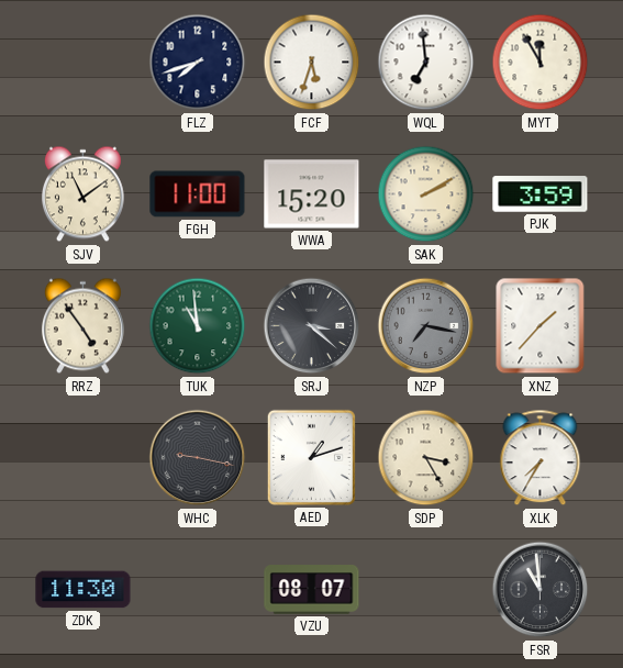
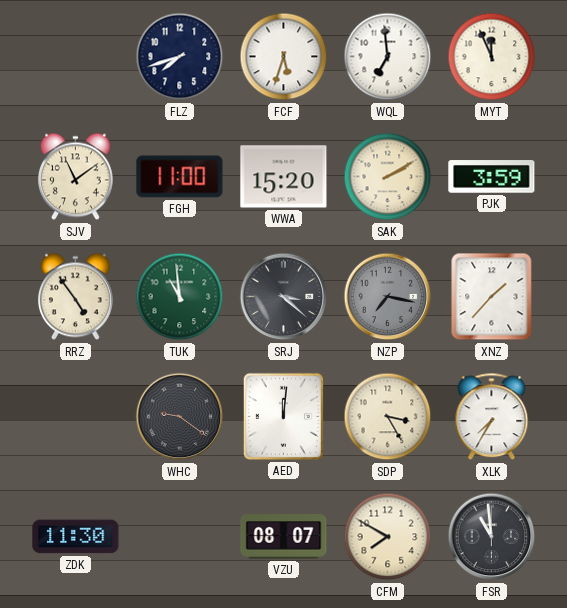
MYT: 11:55 -> 11:56
WHC: 9:17 -> 9:21
AED: 1:12 -> 12:01
CFM: none -> 7:50
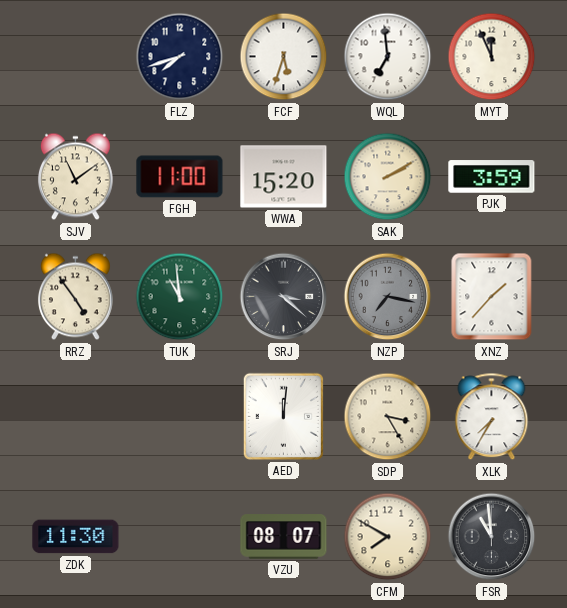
WHC: 9:21 -> none
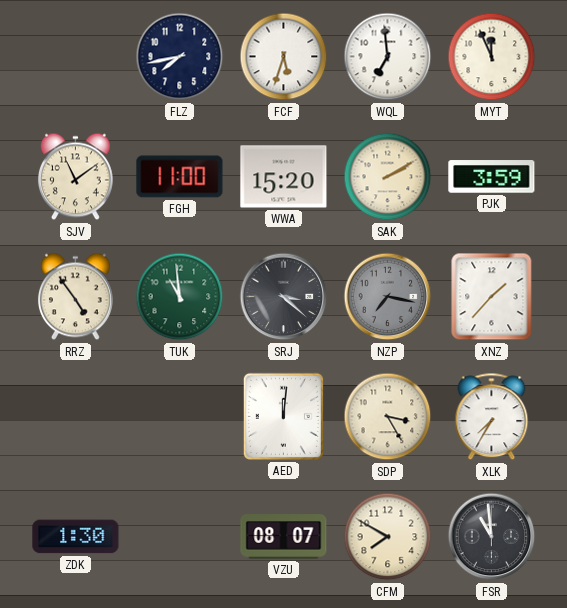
FLZ: 7:42 -> 7:43
ZDK: 11:30 -> 1:30
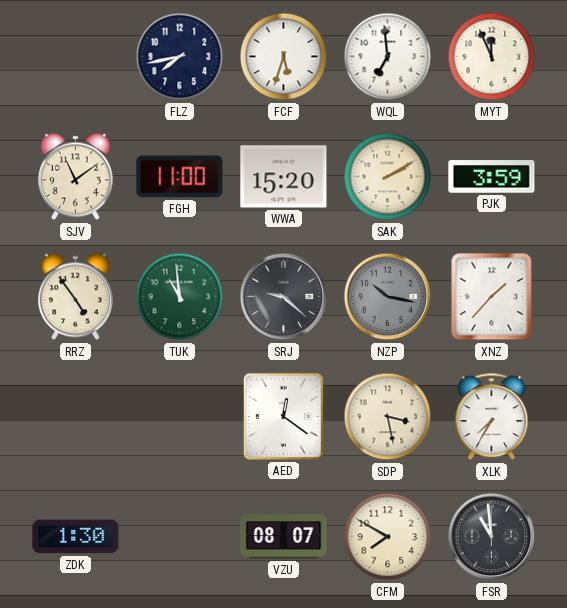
SRJ: 3:22 -> 9:22
NZP: 7:17 -> 10:17
AED: 12:01 -> 12:21
SDP: 3:25 -> 3:28
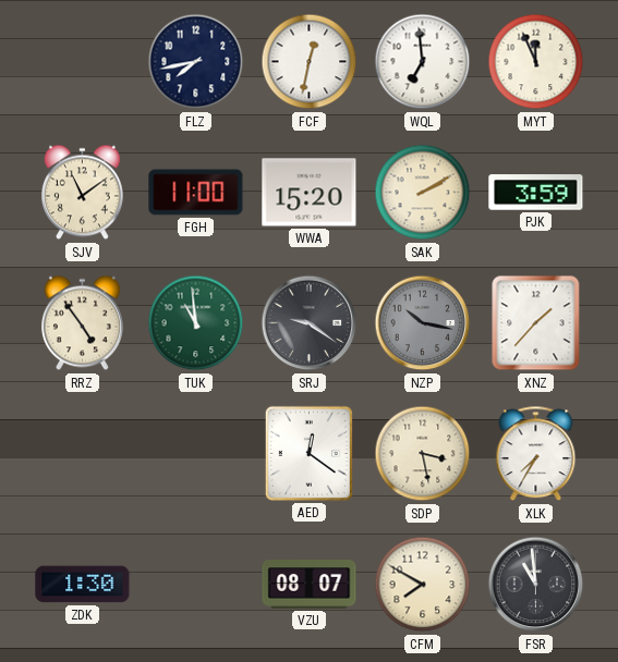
FCF: 5:33 -> 12:32
SRJ: 9:22 -> 9:21
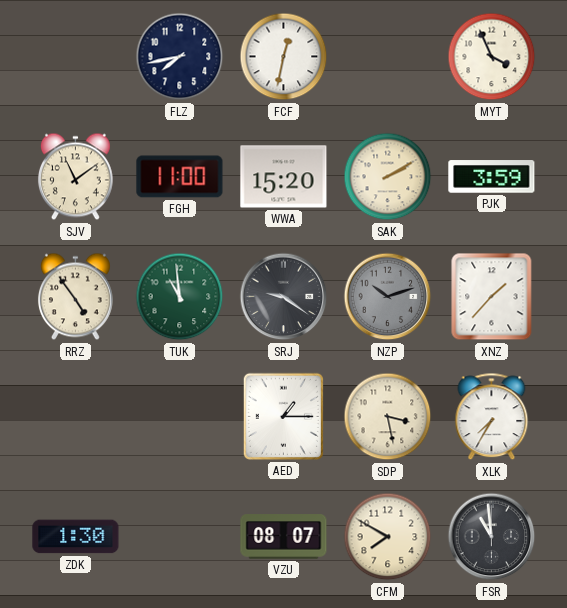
WQL: 6:59 -> none
MYT: 11:56 -> 3:56
NZP: 10:17 -> 10:12
AED: 12:21 -> 1:15
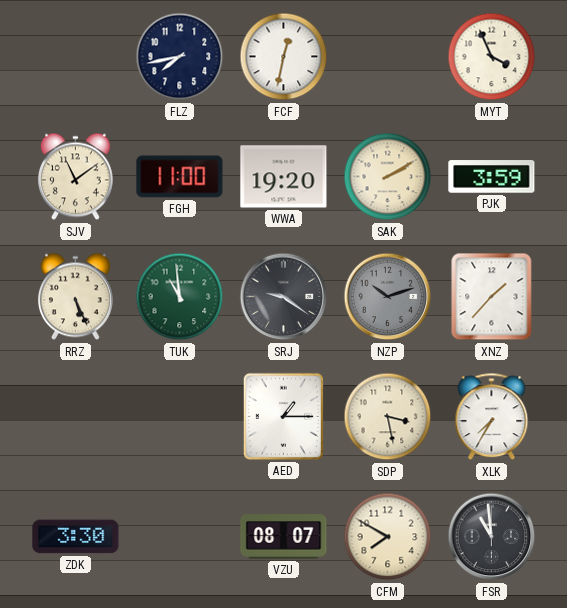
WWA: 15:20 -> 19:20
RRZ: 4:54 -> 5:26
ZDK: 1:30 -> 3:30
